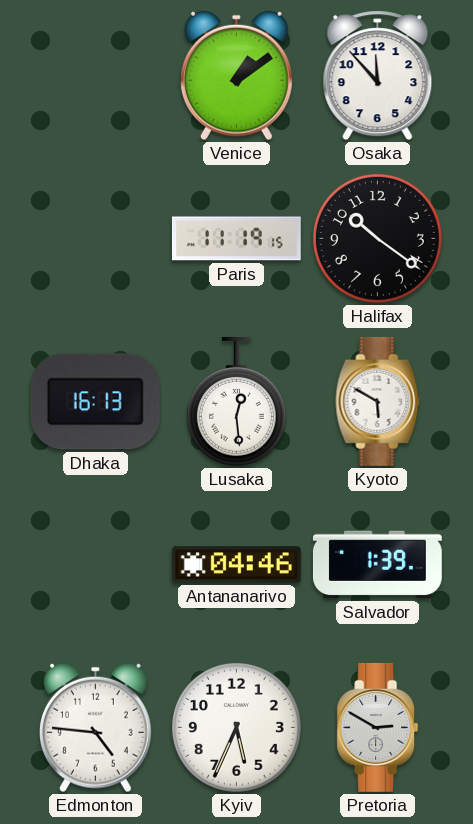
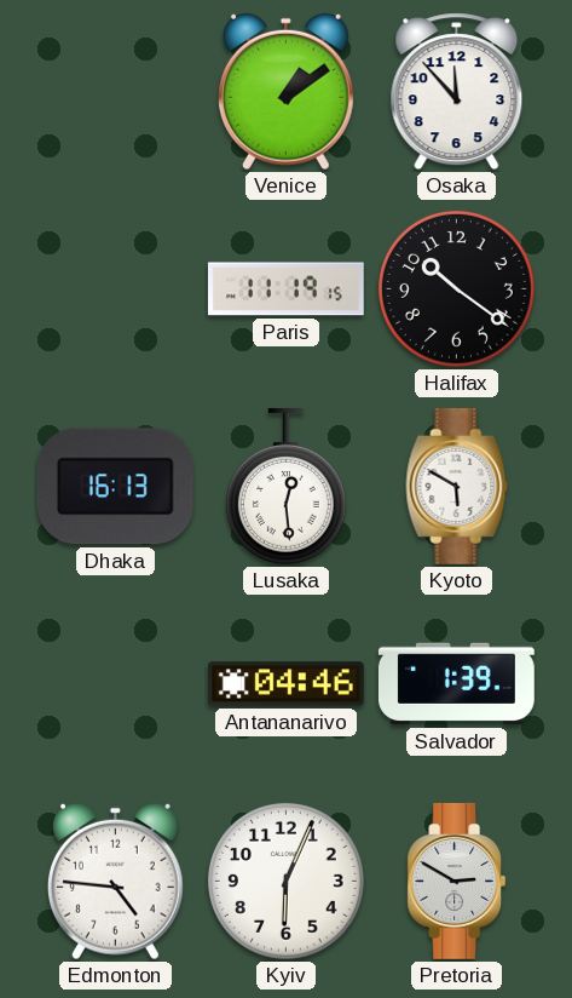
Kyiv: 5:34 -> 6:04
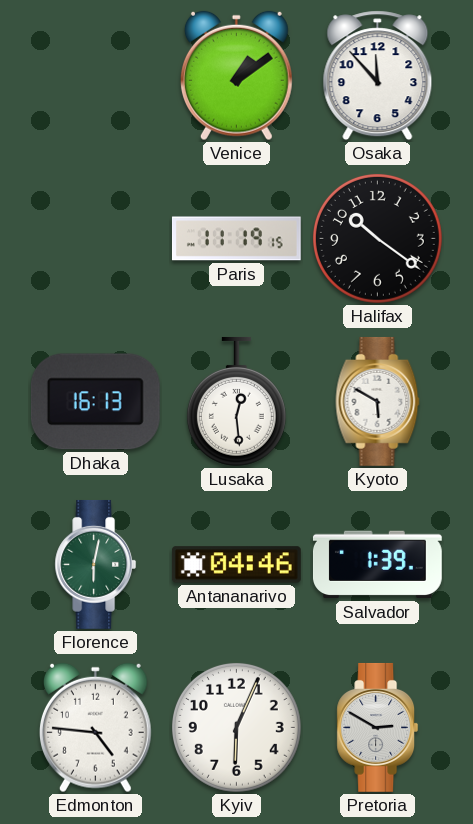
Florence: none -> 6:02
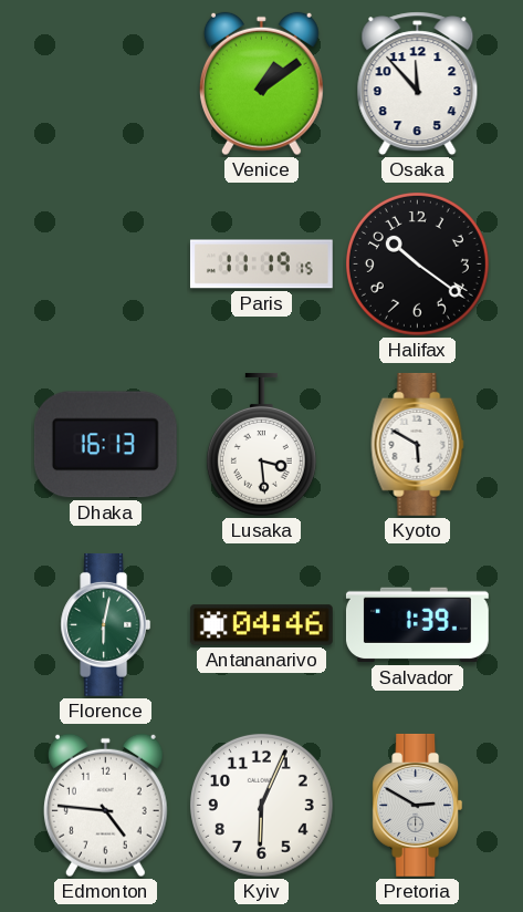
Lusaka: 12:29 -> 3:29
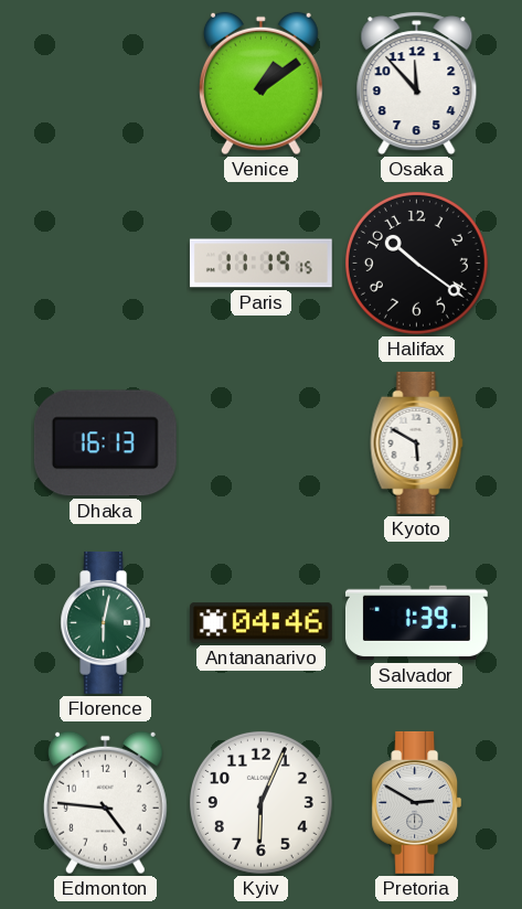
Lusaka: 3:29 -> none
